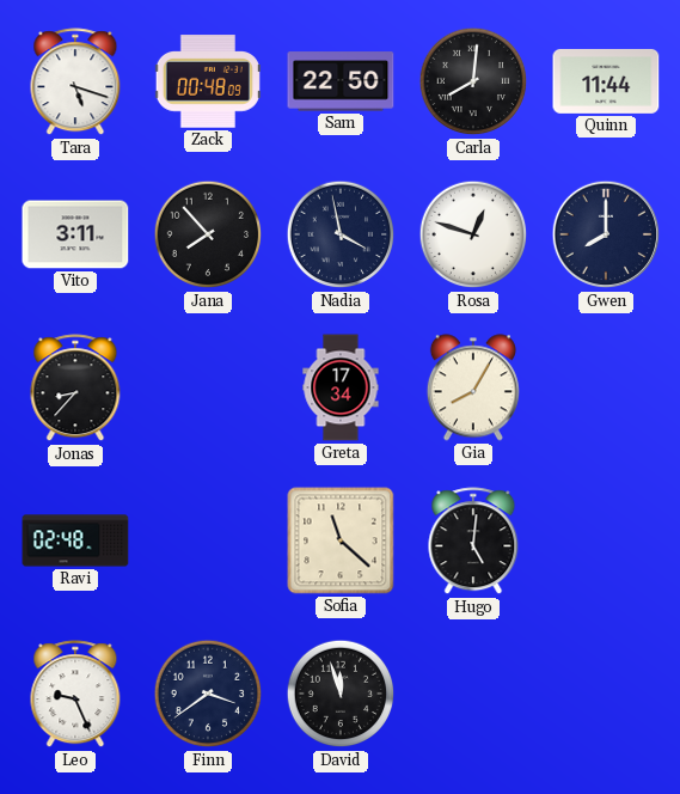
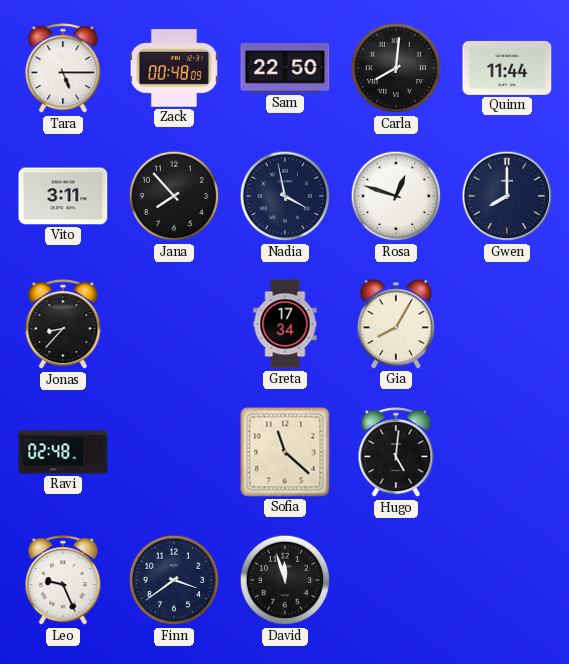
Tara: 5:18 -> 5:15
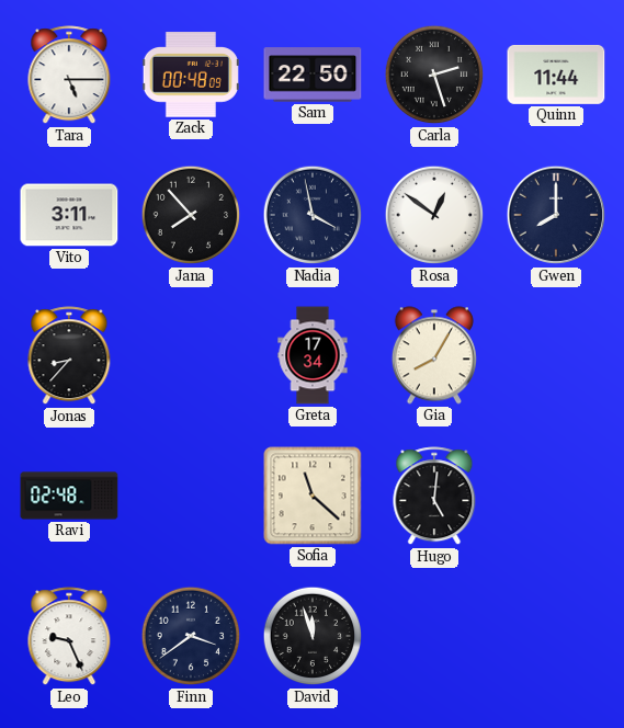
Carla: 8:01 -> 2:27
Rosa: 12:48 -> 12:51
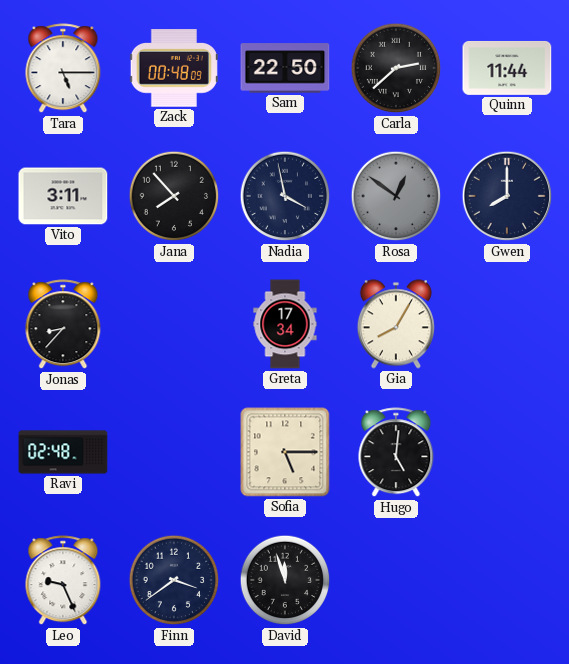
Carla: 2:27 -> 2:38
Rosa dial: white -> grey
Sofia: 11:22 -> 5:15
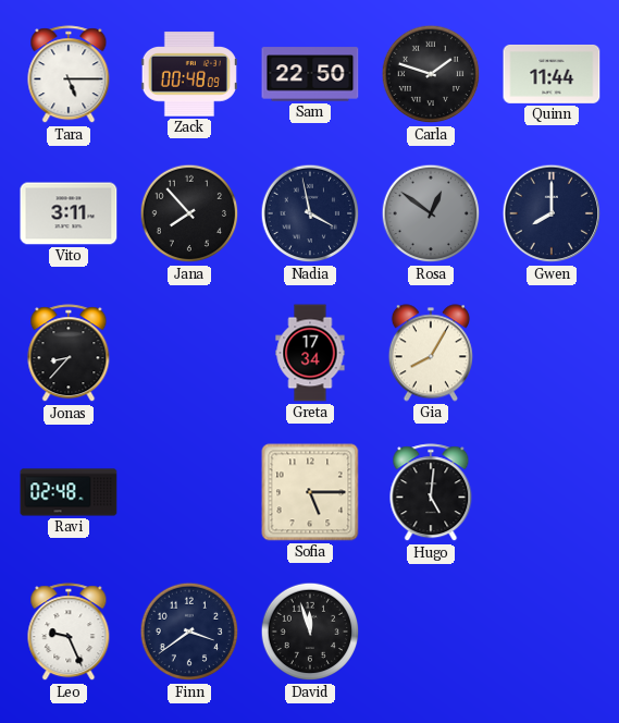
Carla: 2:38 -> 1:48
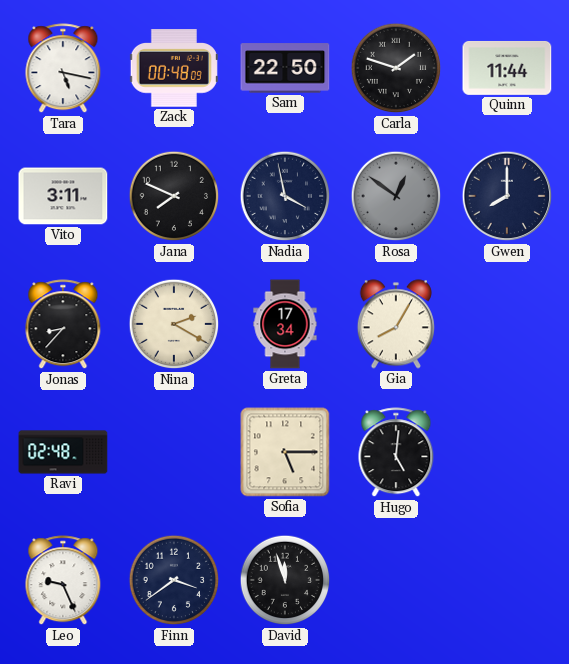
Tara: 5:15 -> 5:17
Jana: 7:53 -> 7:49
Nina: none -> 2:20
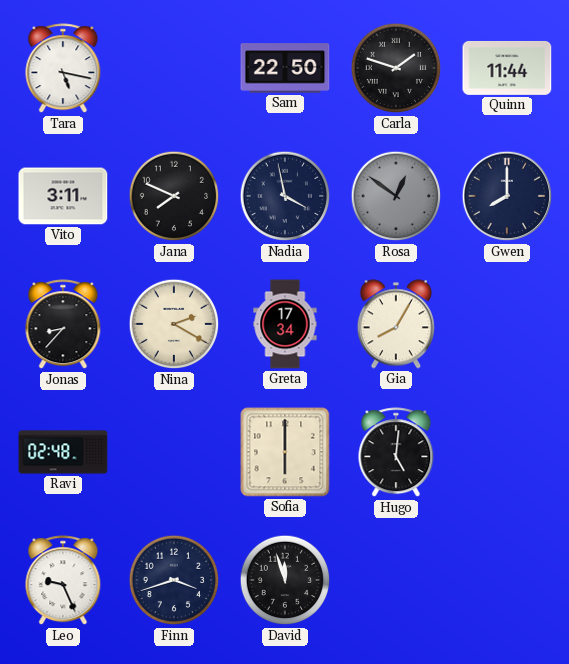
Zack: 00:48 -> none
Sofia: 5:15 -> 6:00
Finn: 3:39 -> 3:42
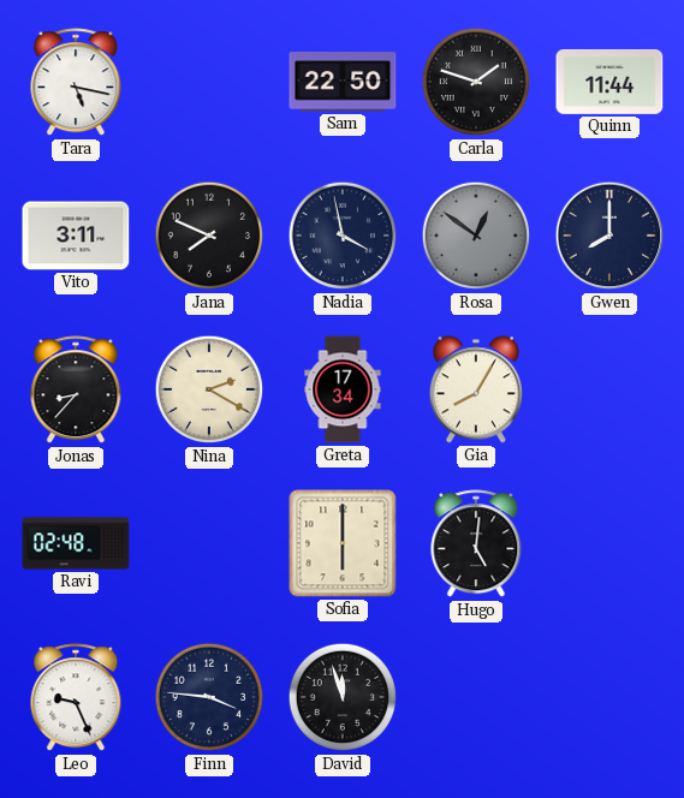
Finn: 3:42 -> 3:46
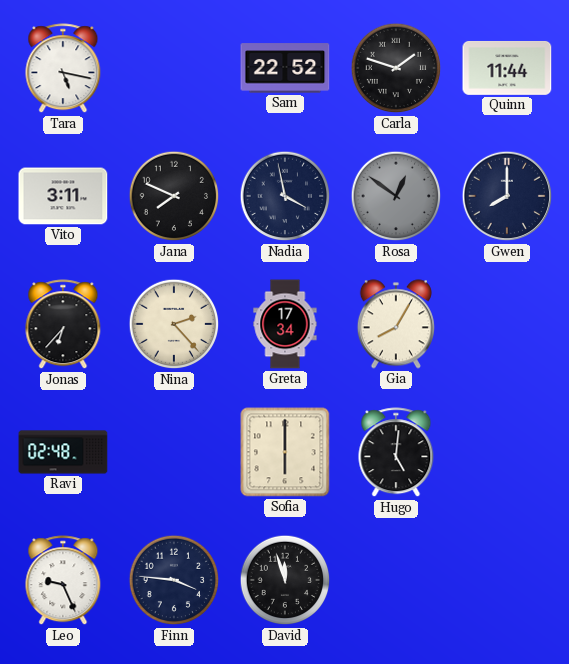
Sam: 22:50 -> 22:52
Jonas: 8:37 -> 6:37
Nina: 2:20 -> 2:23
